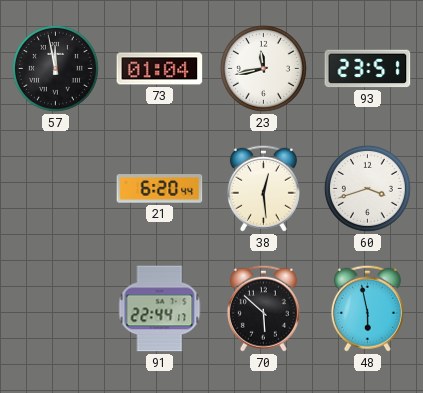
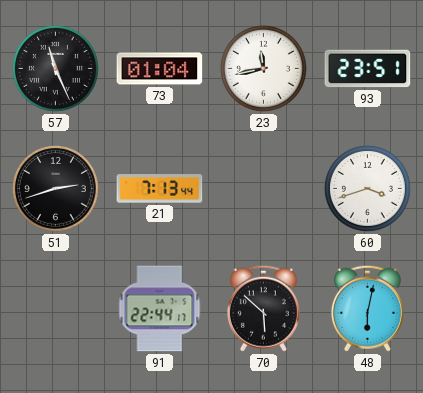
57: 11:58 -> 11:26
51: none -> 2:42
21: 6:20 -> 7:13
38: 12:29 -> none
48: 5:58 -> 6:02
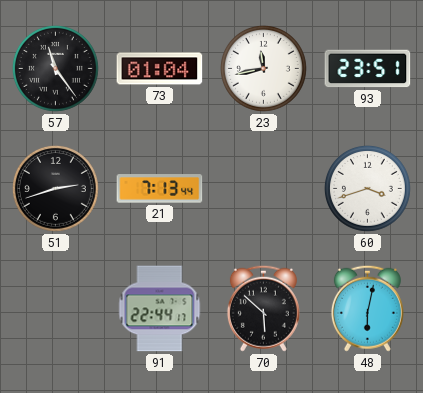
57: 11:26 -> 11:24
